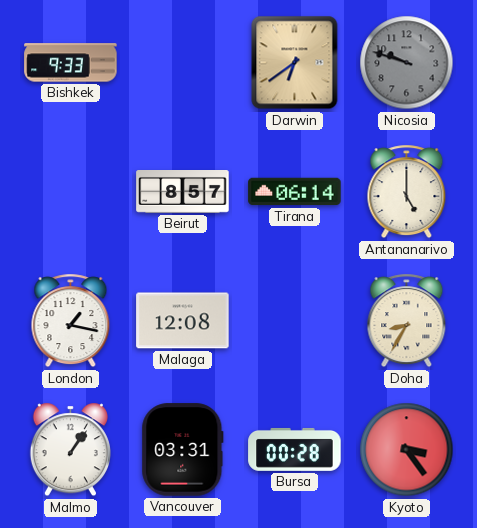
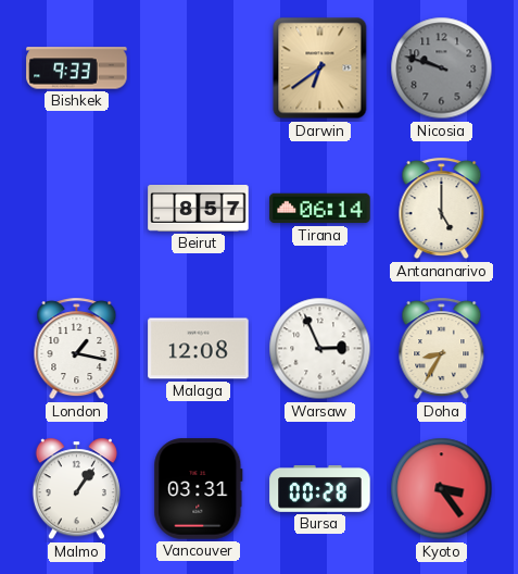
Warsaw: none -> 2:56
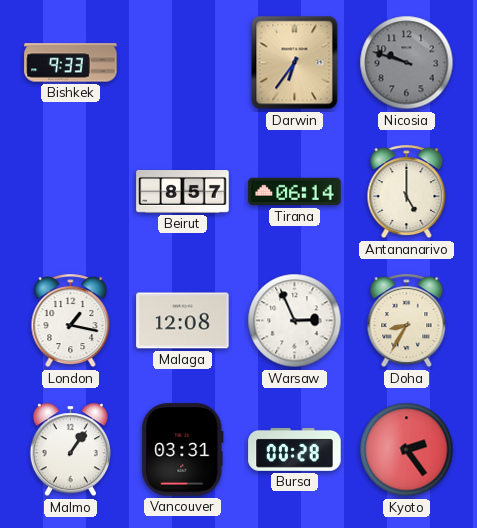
Darwin: 6:39 -> 6:36
Kyoto: 3:24 -> 2:24
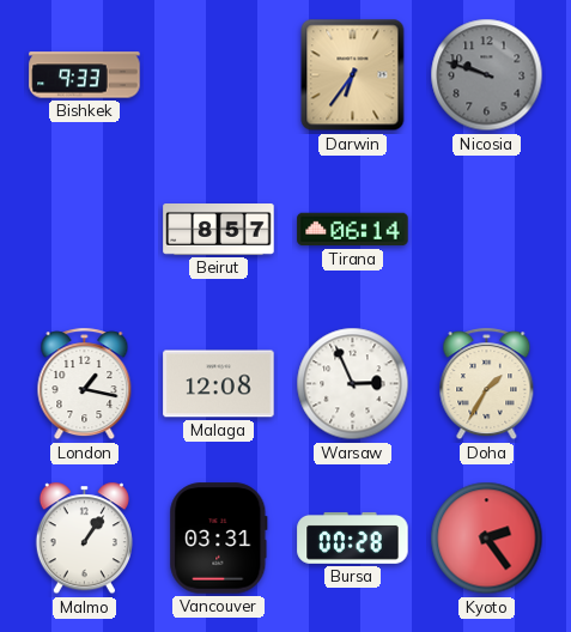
Antananarivo: 5:00 -> none
Doha: 8:35 -> 1:35
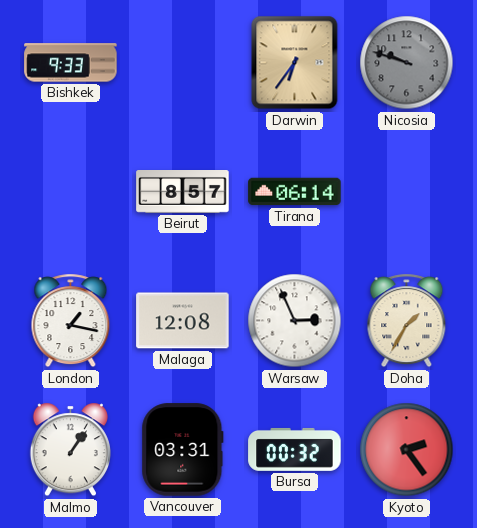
Bursa: 00:28 -> 00:32
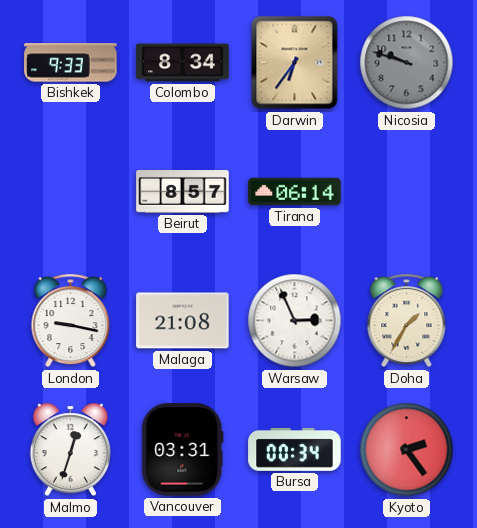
Colombo: none -> 8:34
London: 1:17 -> 9:17
Malaga: 12:08 -> 21:08
Malmo: 1:06 -> 12:33
Bursa: 00:32 -> 00:34
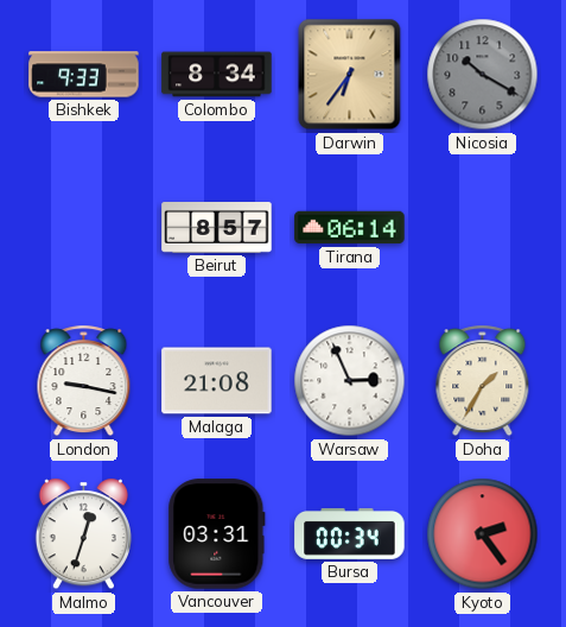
Nicosia: 9:48 -> 10:20
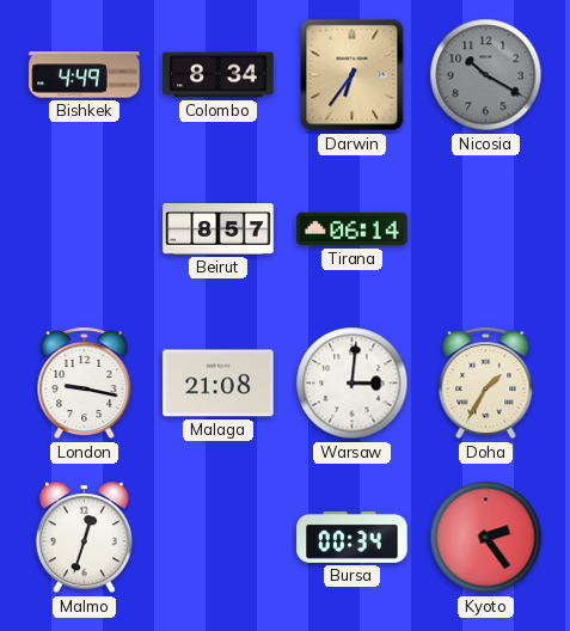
Bishkek: 9:33 -> 4:49
Warsaw: 2:56 -> 3:01
Vancouver: 03:31 -> none
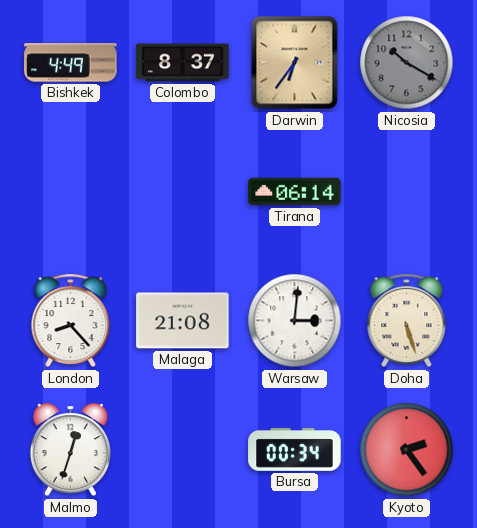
Colombo: 8:34 -> 8:37
Beirut: 8:57 -> none
London: 9:17 -> 8:23
Doha: 1:35 -> 5:27
